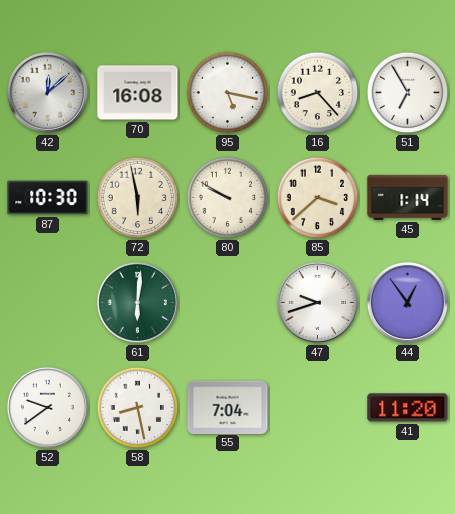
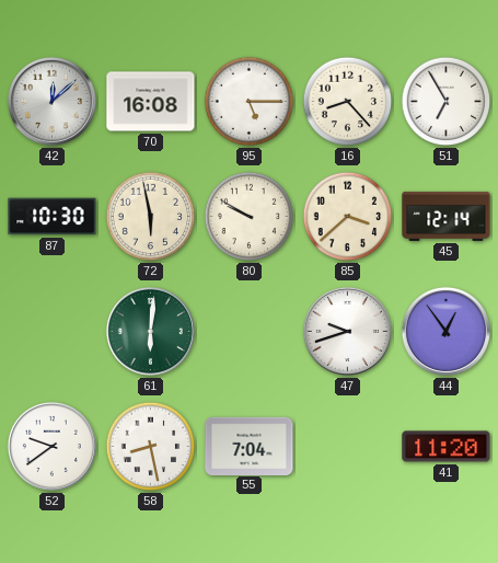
95: 5:17 -> 5:15
45: 1:14 -> 12:14
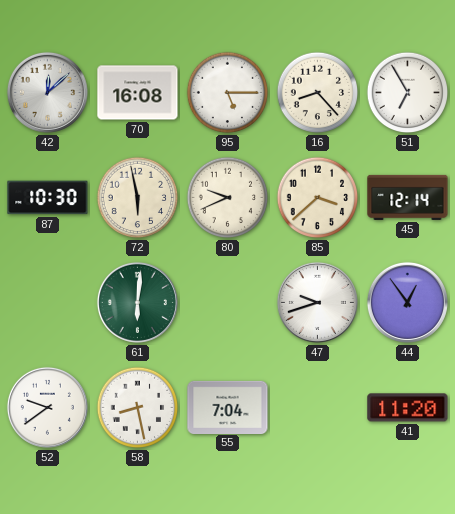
80: 9:50 -> 9:41
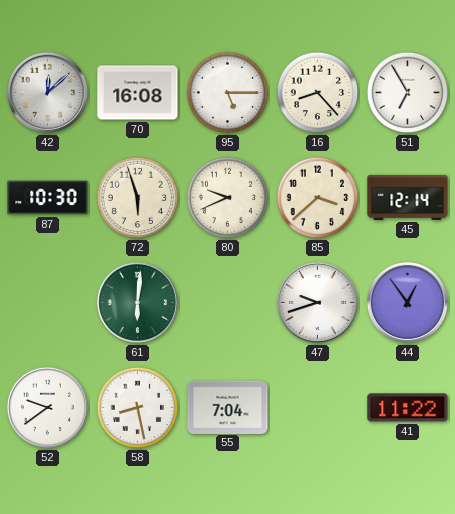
72: 5:58 -> 5:57
41: 11:20 -> 11:22
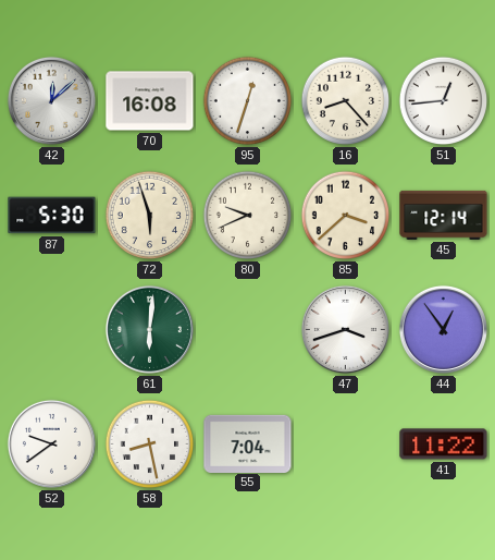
95: 5:15 -> 12:33
51: 6:55 -> 12:44
87: 10:30 -> 5:30
47: 9:42 -> 3:42
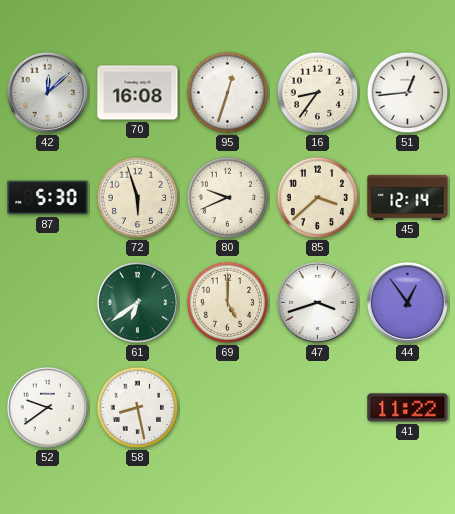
16: 8:23 -> 8:36
61: 6:01 -> 6:39
69: none -> 5:00
55: 7:04 -> none
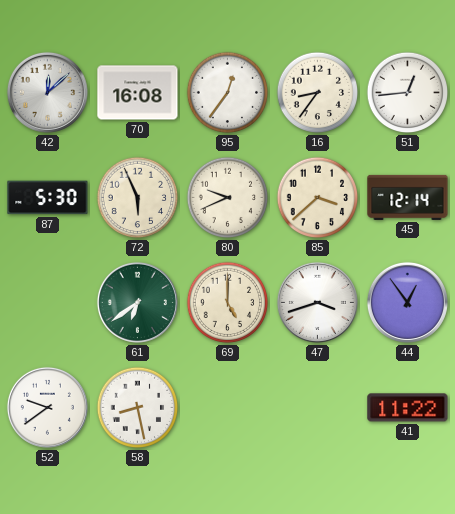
95: 12:33 -> 12:36
72: 5:57 -> 5:56
